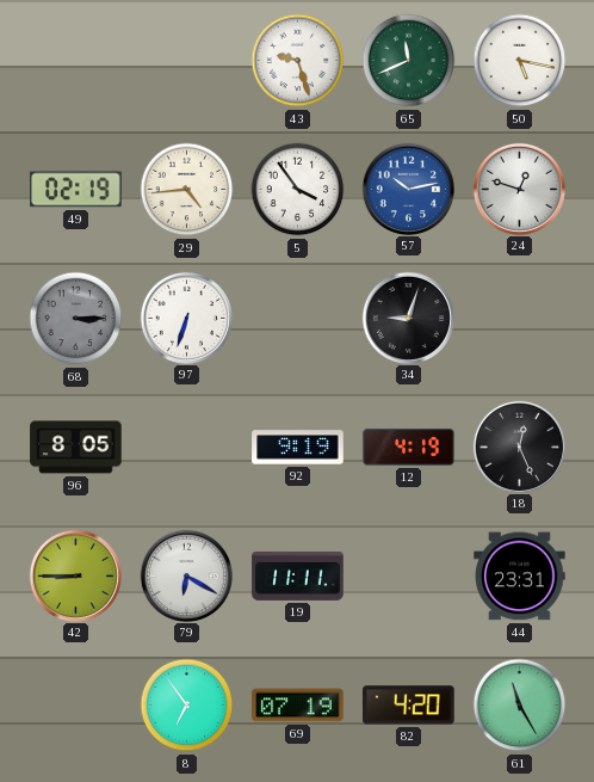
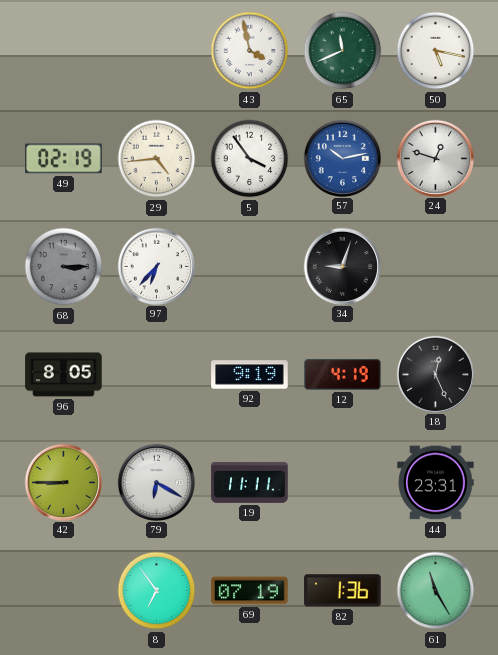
43: 9:27 -> 3:58
97: 6:33 -> 6:37
82: 4:20 -> 1:36
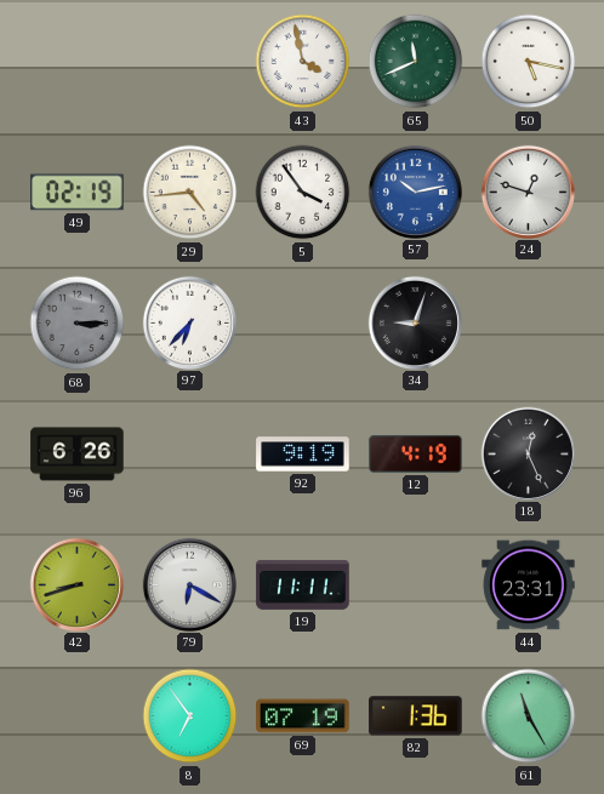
96: 8:05 -> 6:26
42: 8:45 -> 8:42
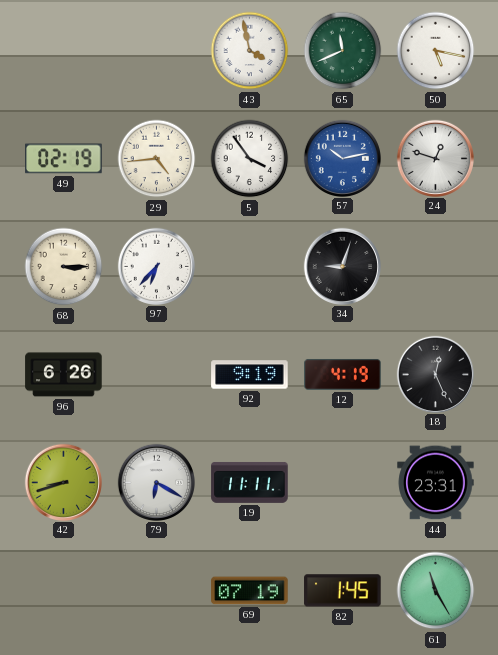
68 dial: grey -> cream
8: 6:54 -> none
82: 1:36 -> 1:45
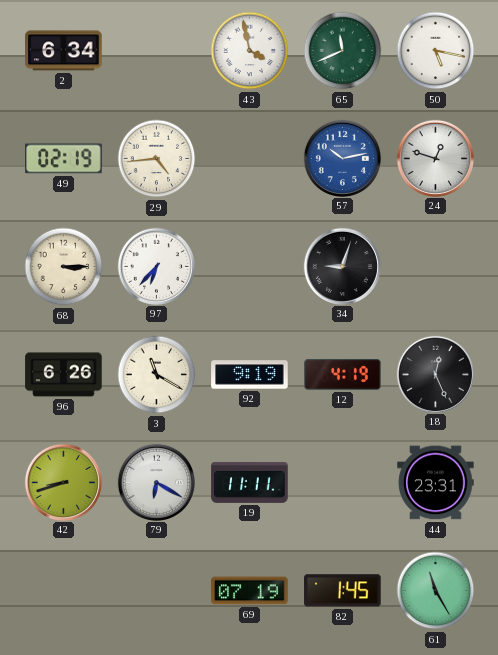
2: none -> 6:34
5: 3:54 -> none
3: none -> 11:20
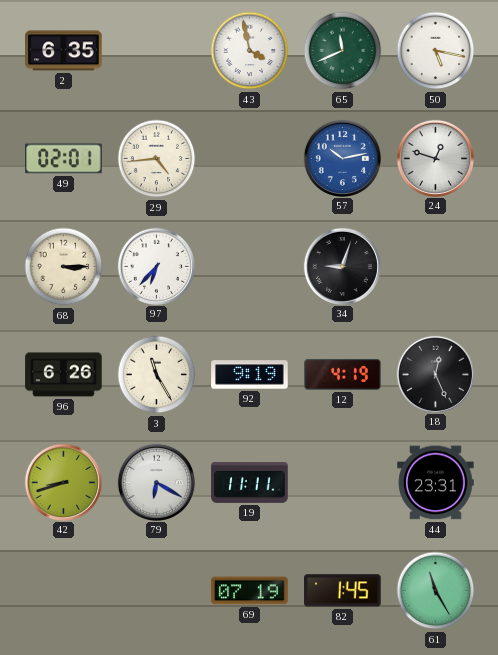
2: 6:34 -> 6:35
49: 02:19 -> 02:01
3: 11:20 -> 11:25
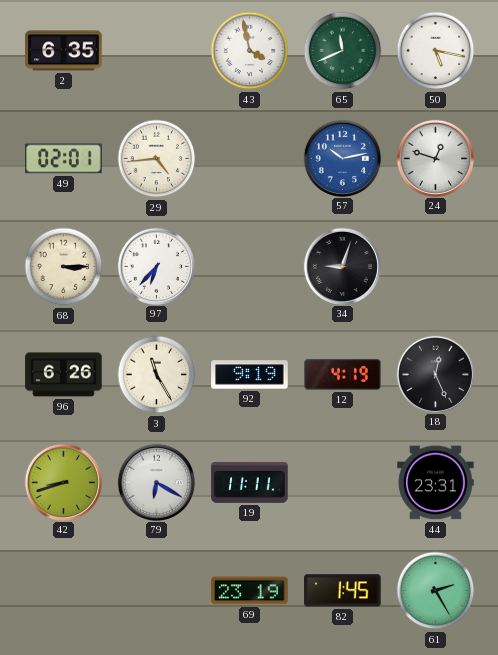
69: 07:19 -> 23:19
61: 11:25 -> 2:25
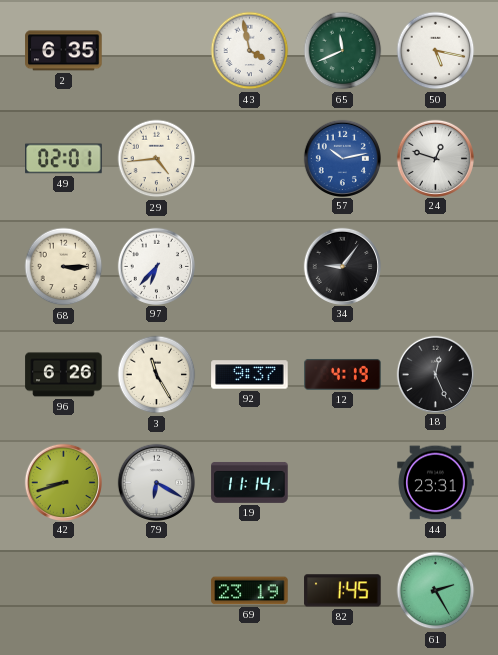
34: 9:03 -> 9:06
92: 9:19 -> 9:37
19: 11:11 -> 11:14
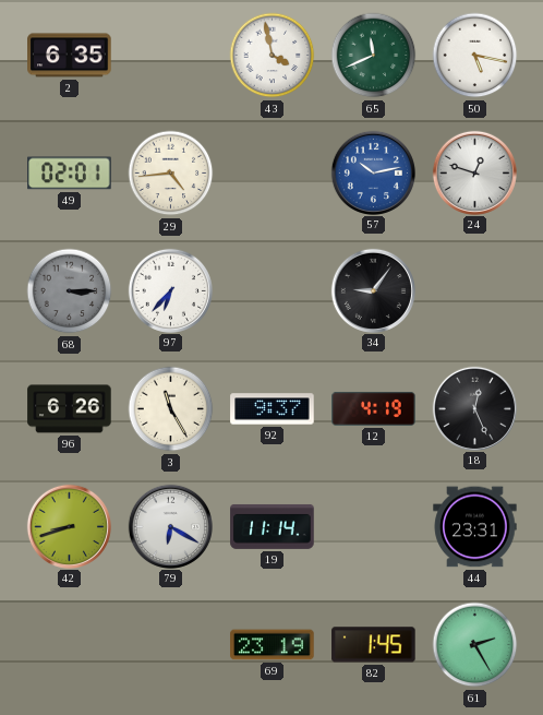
68 dial: cream -> grey
